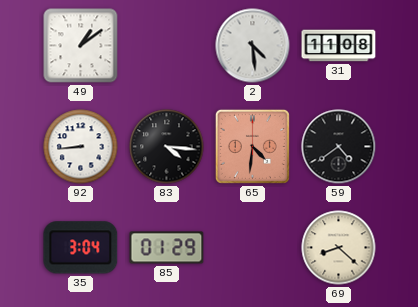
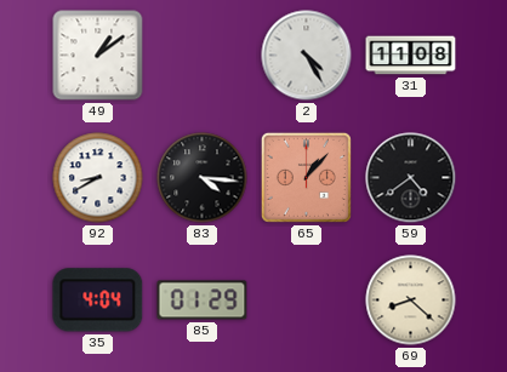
2: 4:29 -> 4:25
92: 8:44 -> 8:40
65: 4:31 -> 1:07
35: 3:04 -> 4:04
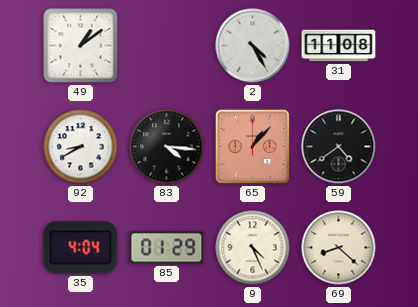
9: none -> 4:26
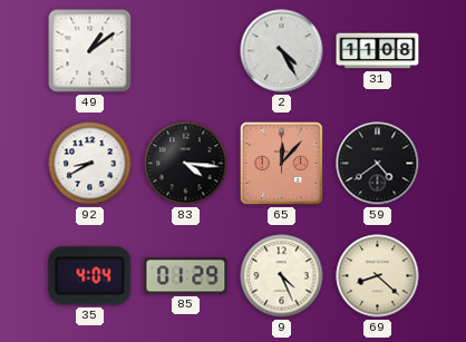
65: 1:07 -> 12:07
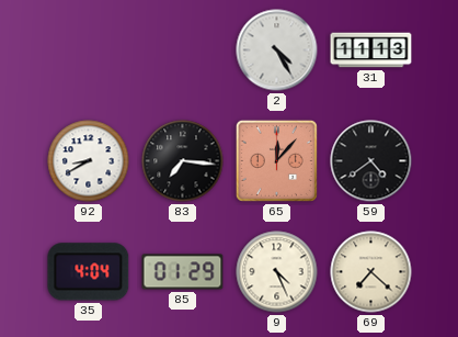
49: 1:09 -> none
31: 11:08 -> 11:13
83: 4:16 -> 7:16
69: 8:22 -> 7:22
